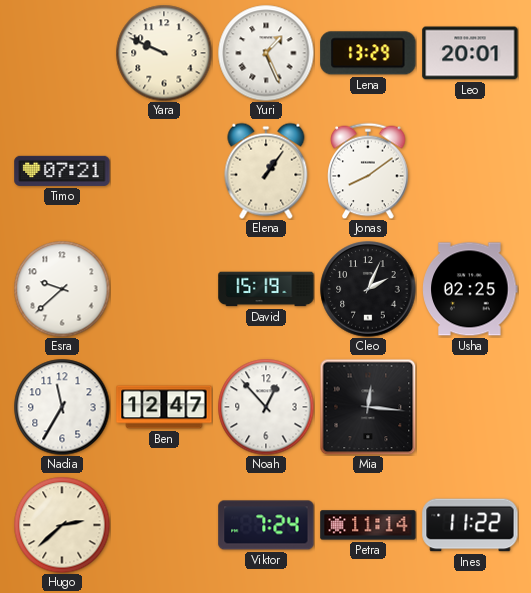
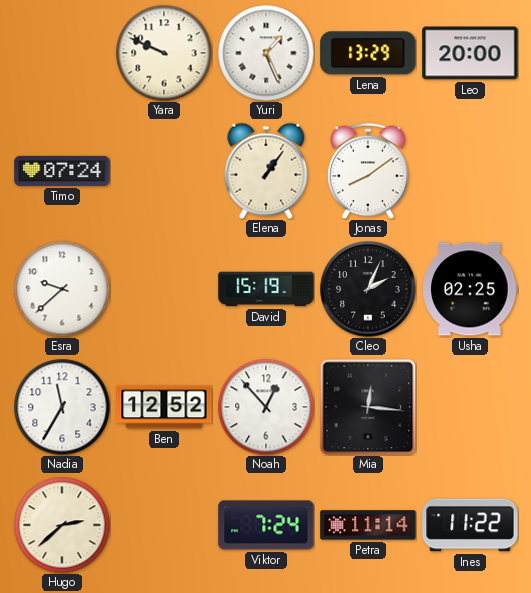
Leo: 20:01 -> 20:00
Timo: 07:21 -> 07:24
Ben: 12:47 -> 12:52
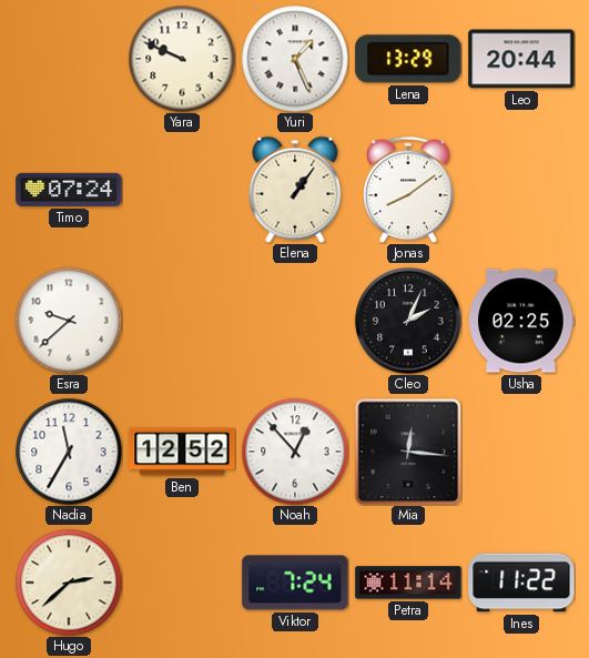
Leo: 20:00 -> 20:44
David: 15:19 -> none
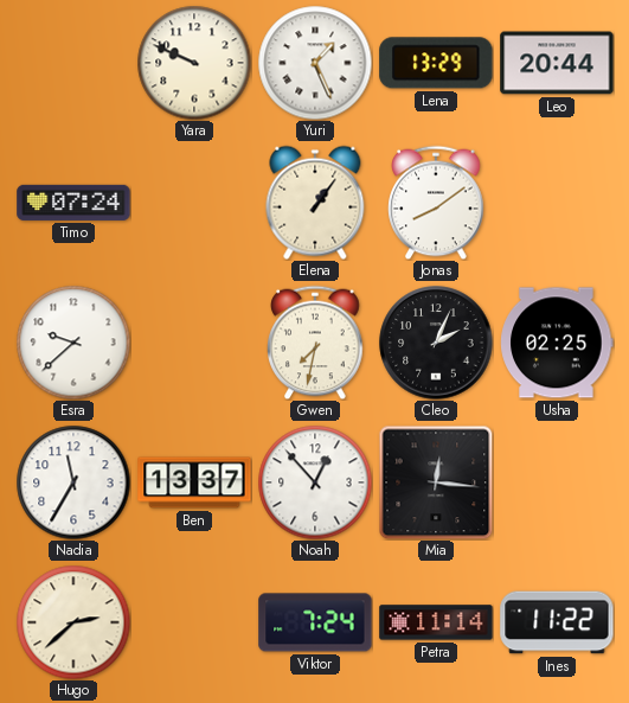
Gwen: none -> 7:32
Ben: 12:52 -> 13:37
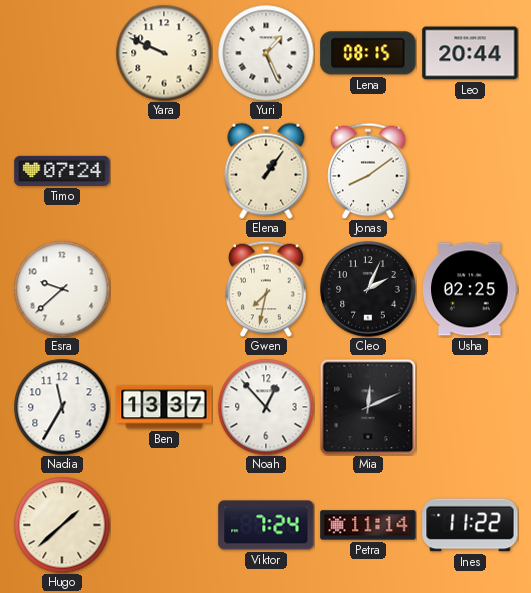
Lena: 13:29 -> 08:15
Mia: 12:16 -> 12:11
Hugo: 2:38 -> 1:38
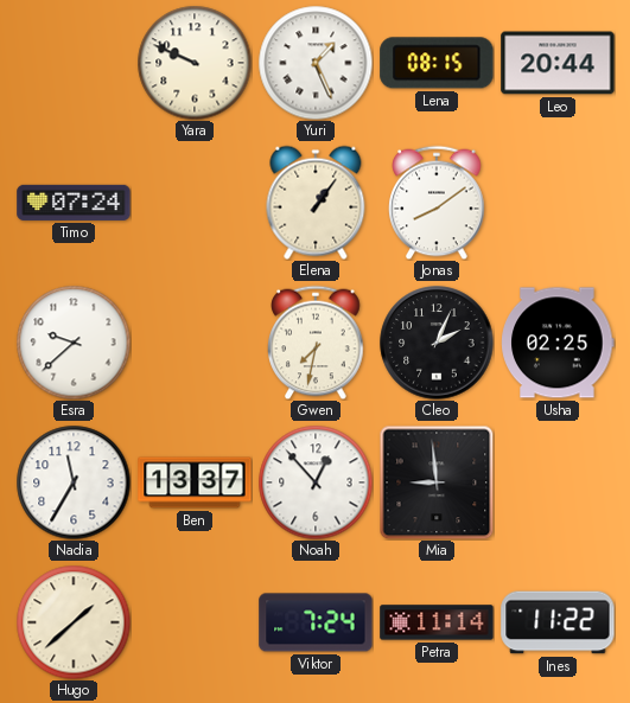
Mia: 12:11 -> 8:59
